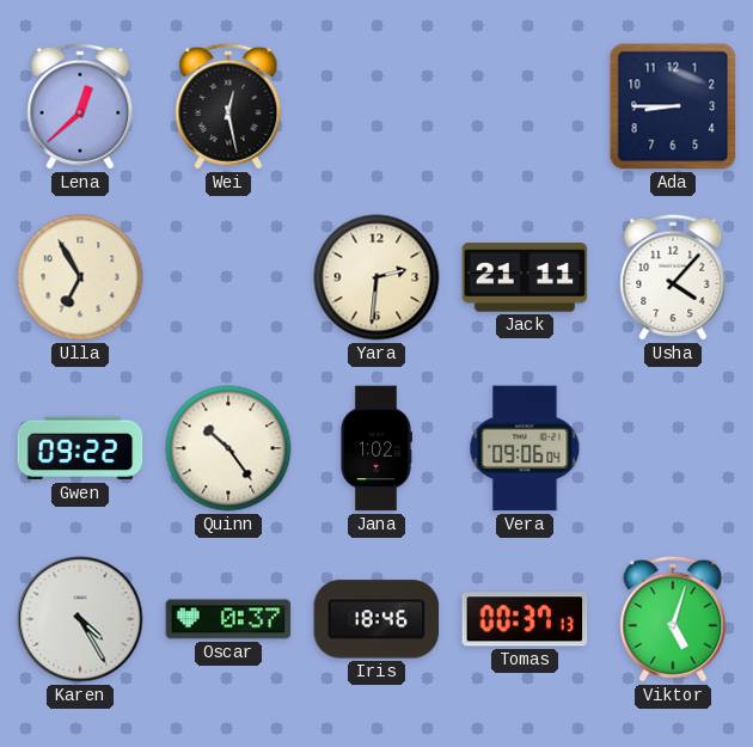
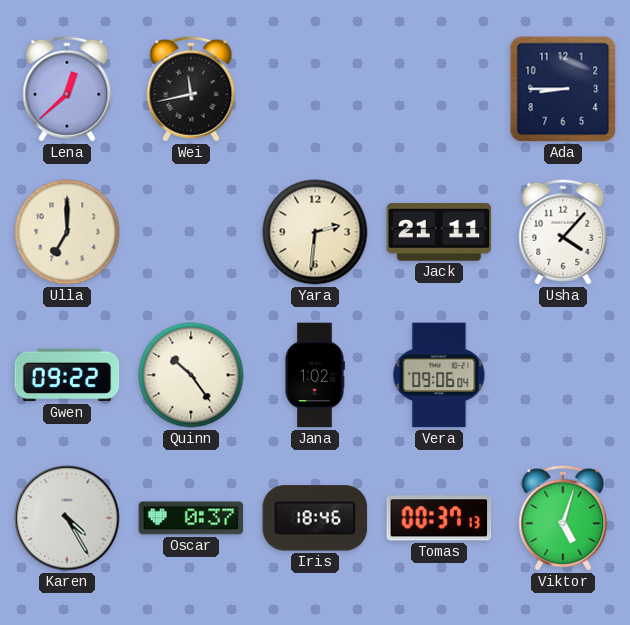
Wei: 12:28 -> 11:43
Ulla: 6:55 -> 7:00
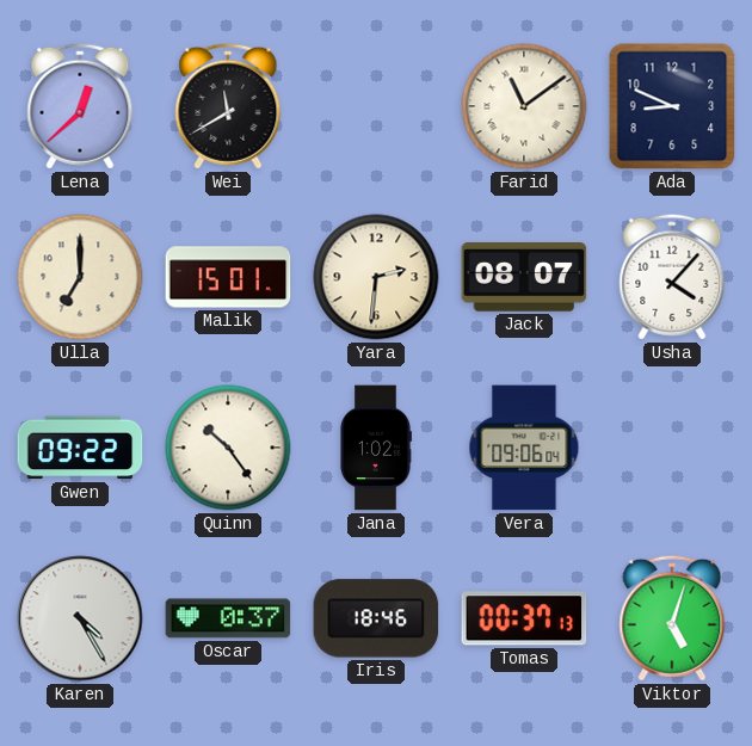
Wei: 11:43 -> 11:40
Farid: none -> 11:09
Ada: 8:45 -> 8:49
Malik: none -> 15:01
Jack: 21:11 -> 08:07
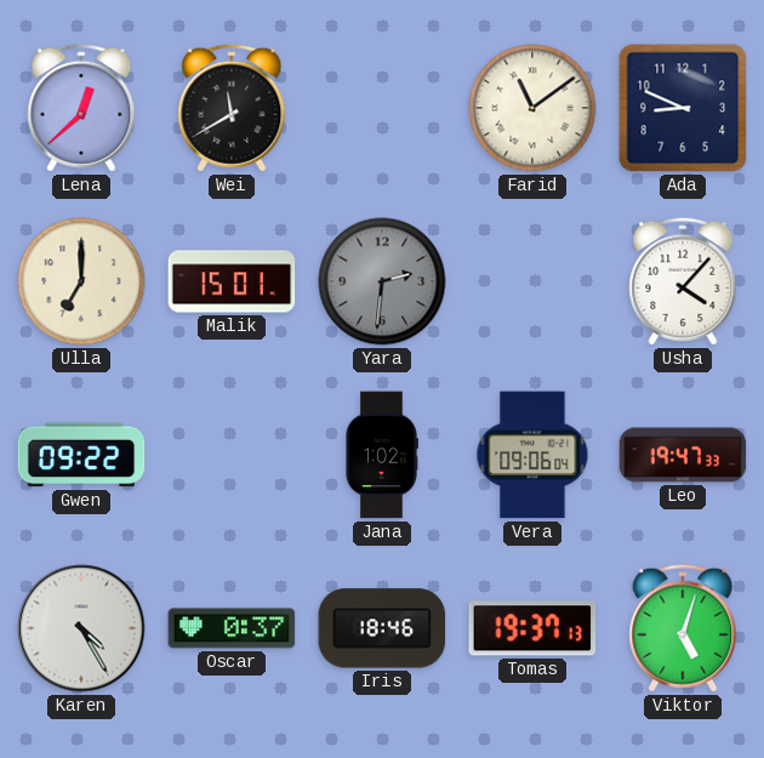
Yara dial: cream -> grey
Jack: 08:07 -> none
Quinn: 10:24 -> none
Leo: none -> 19:47
Tomas: 00:37 -> 19:37
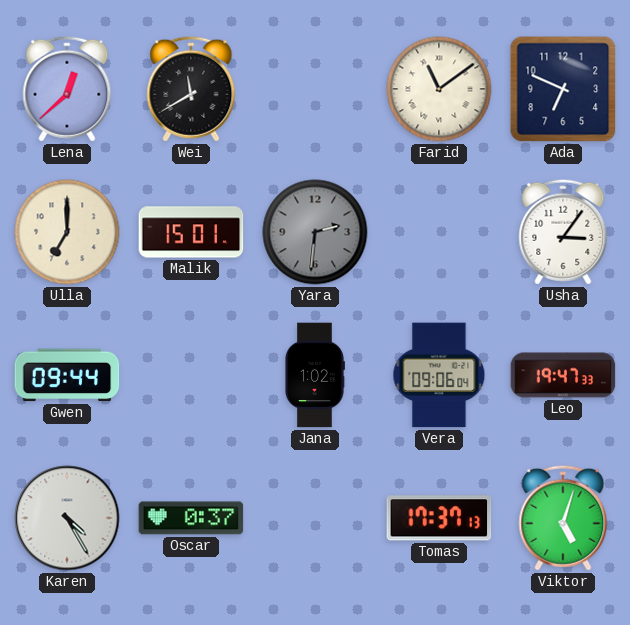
Ada: 8:49 -> 6:49
Usha: 4:07 -> 3:06
Gwen: 09:22 -> 09:44
Iris: 18:46 -> none
Tomas: 19:37 -> 17:37
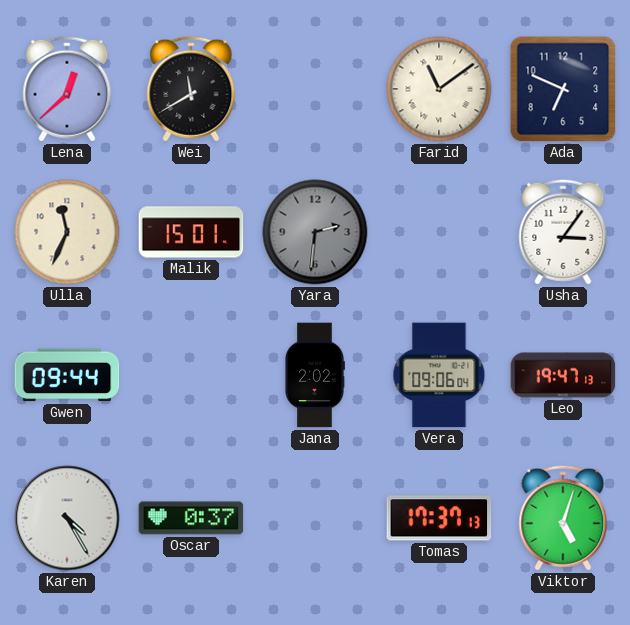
Ulla: 7:00 -> 11:34
Jana: 1:02 -> 2:02
Leo: 19:47:33 -> 19:47:13
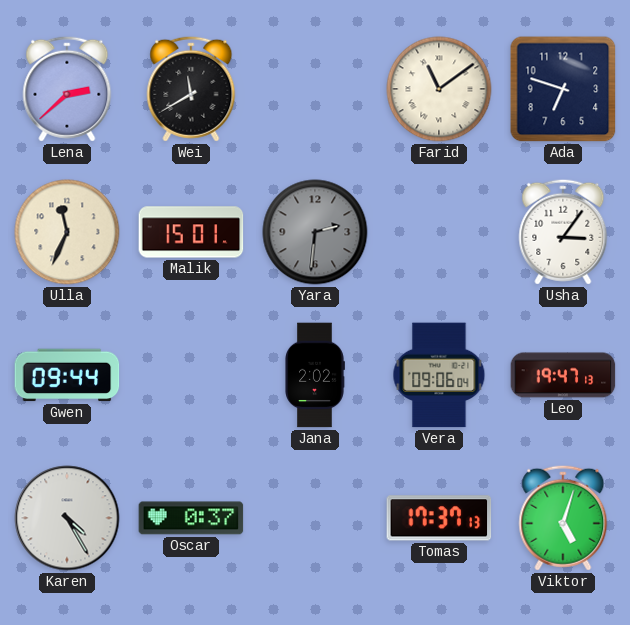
Lena: 12:38 -> 2:38
Ada: 6:49 -> 6:48
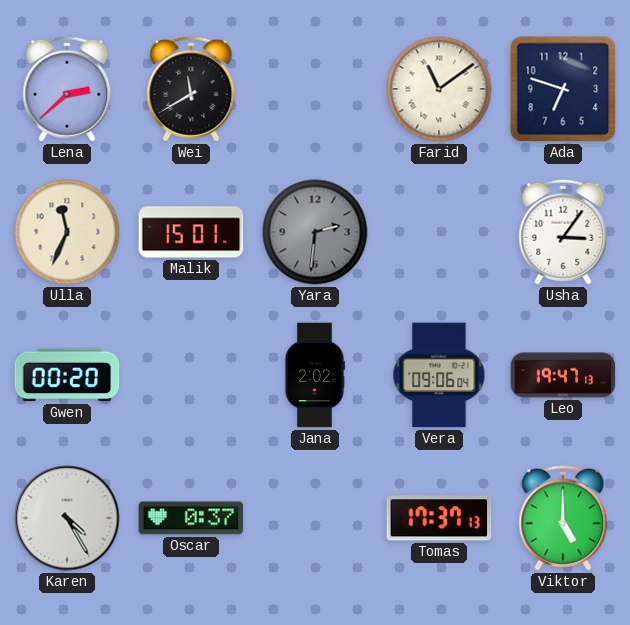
Gwen: 09:44 -> 00:20
Viktor: 5:03 -> 5:00
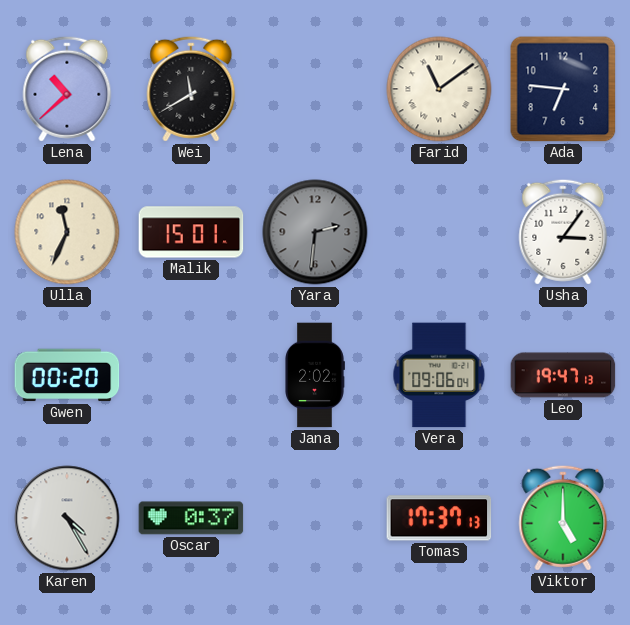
Lena: 2:38 -> 10:38
Ada: 6:48 -> 6:46
